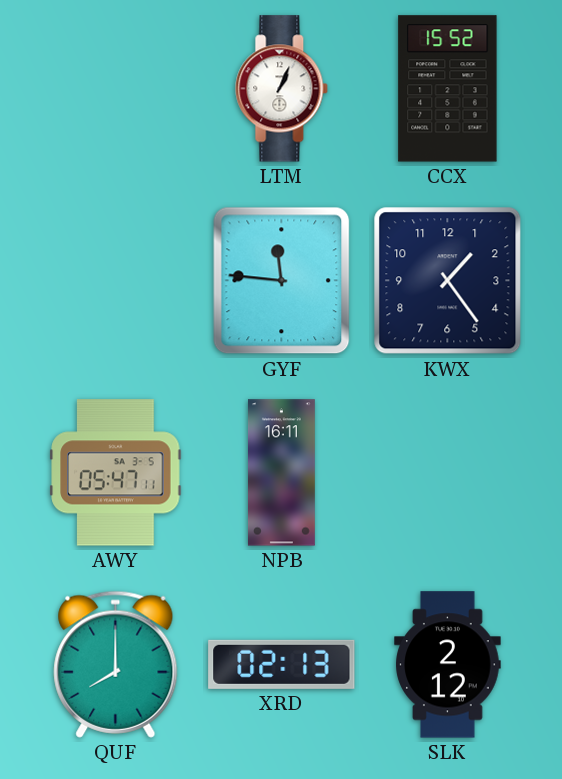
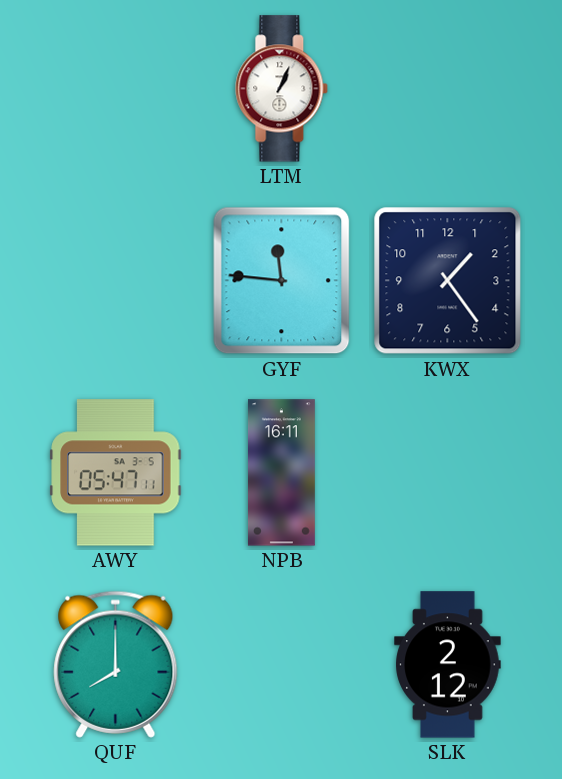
CCX: 15:52 -> none
XRD: 02:13 -> none
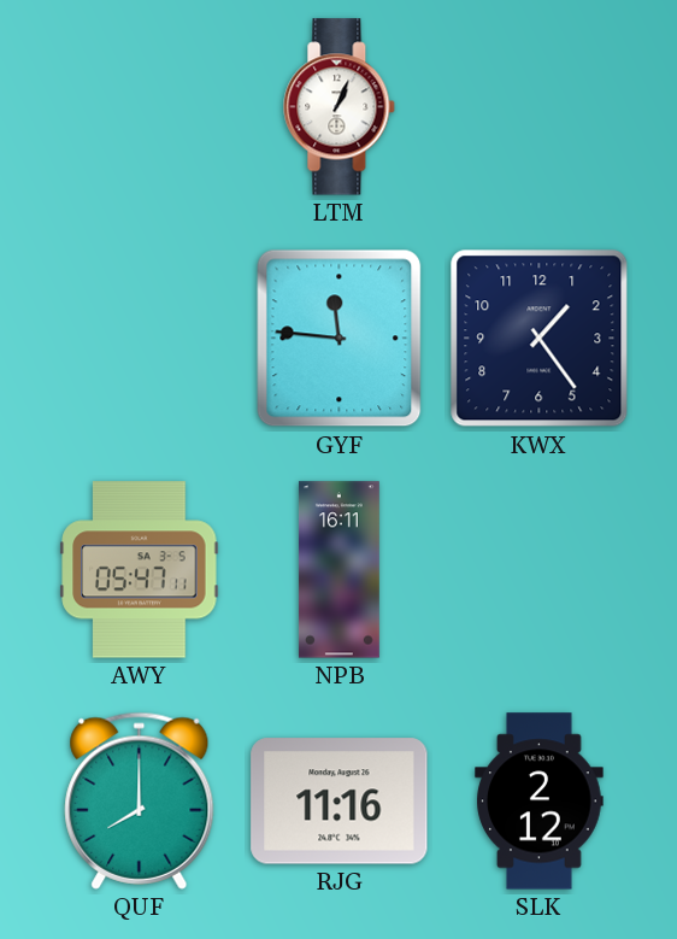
RJG: none -> 11:16
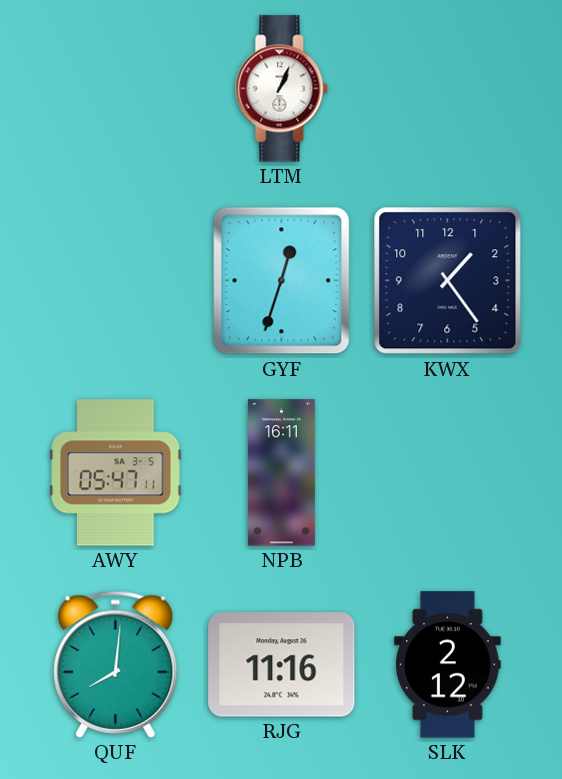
GYF: 11:46 -> 12:33
QUF: 8:00 -> 8:01
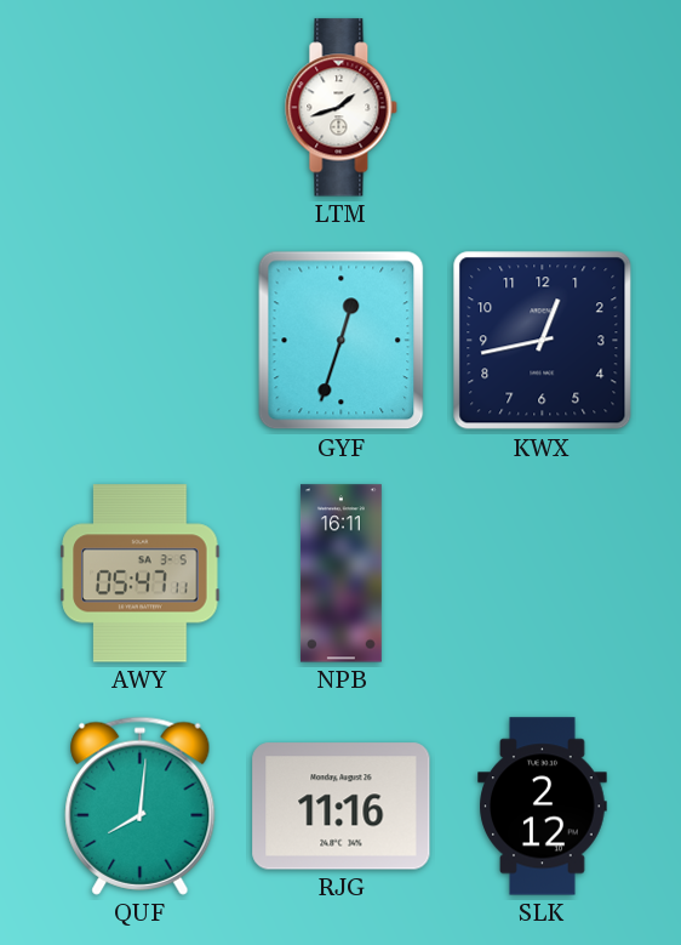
LTM: 1:04 -> 1:42
KWX: 1:24 -> 12:43
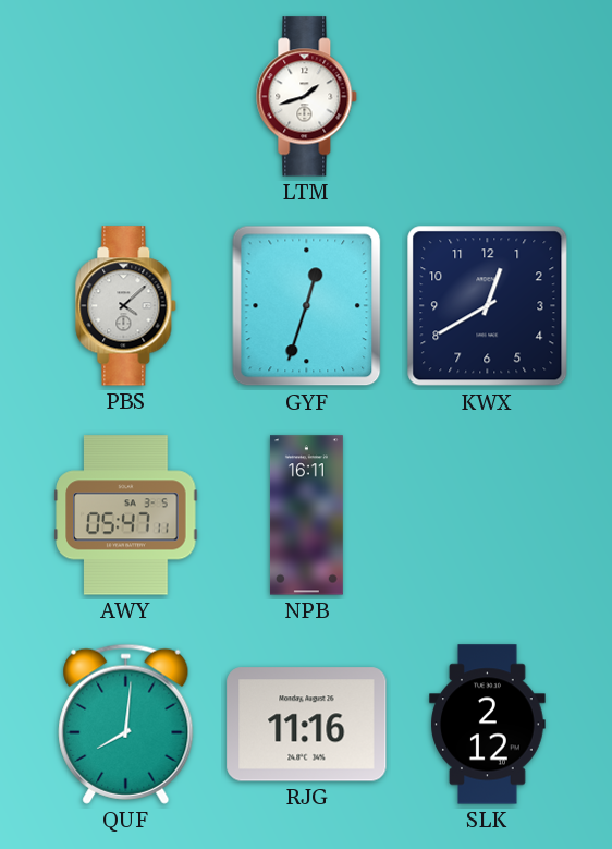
PBS: none -> 4:08
KWX: 12:43 -> 12:40
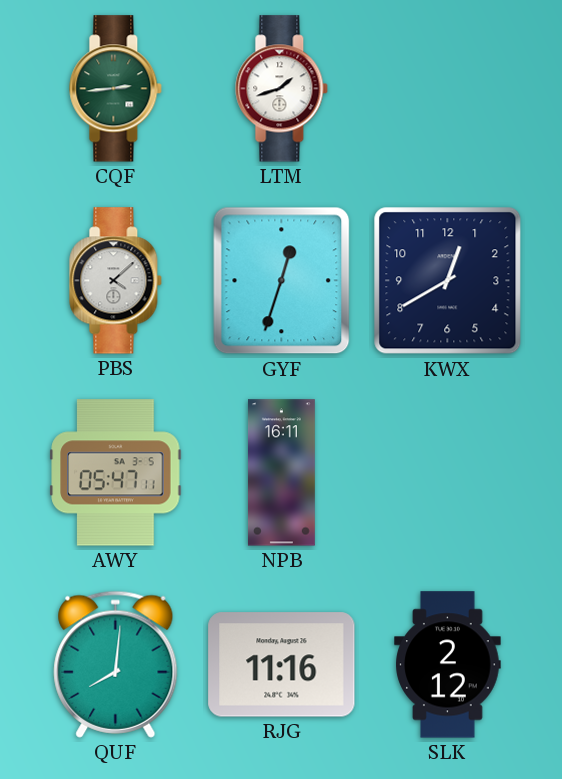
CQF: none -> 2:44
